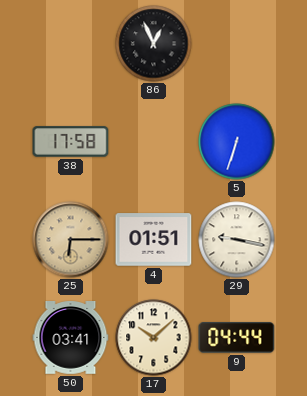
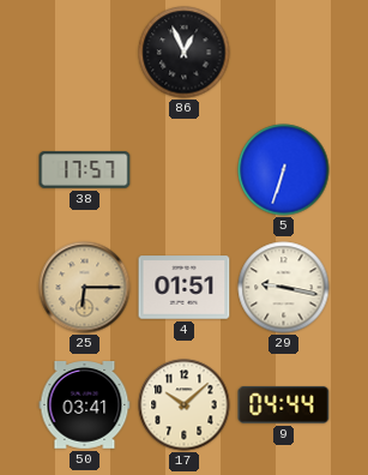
38: 17:58 -> 17:57
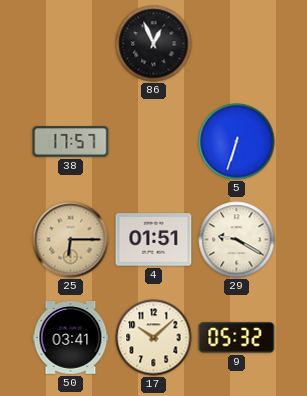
29: 9:17 -> 9:20
9: 04:44 -> 05:32
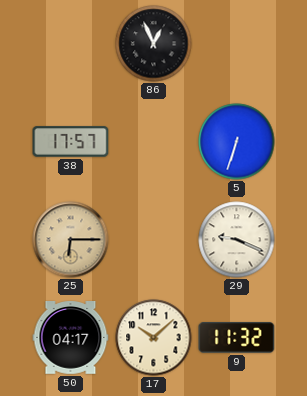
4: 01:51 -> none
29: 9:20 -> 9:19
50: 03:41 -> 04:17
9: 05:32 -> 11:32
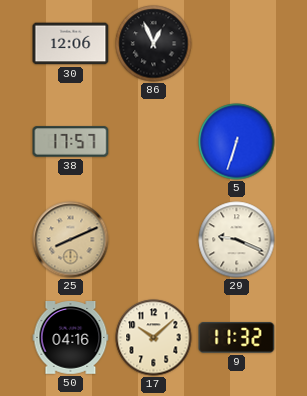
30: none -> 12:06
25: 6:15 -> 8:11
50: 04:17 -> 04:16
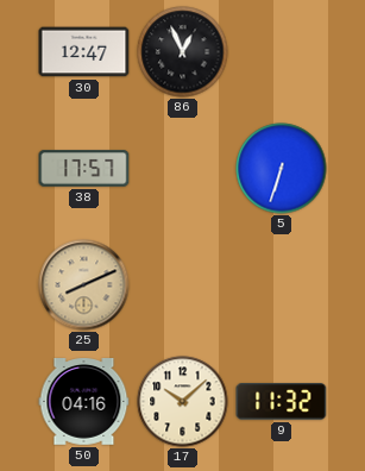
30: 12:06 -> 12:47
29: 9:19 -> none
